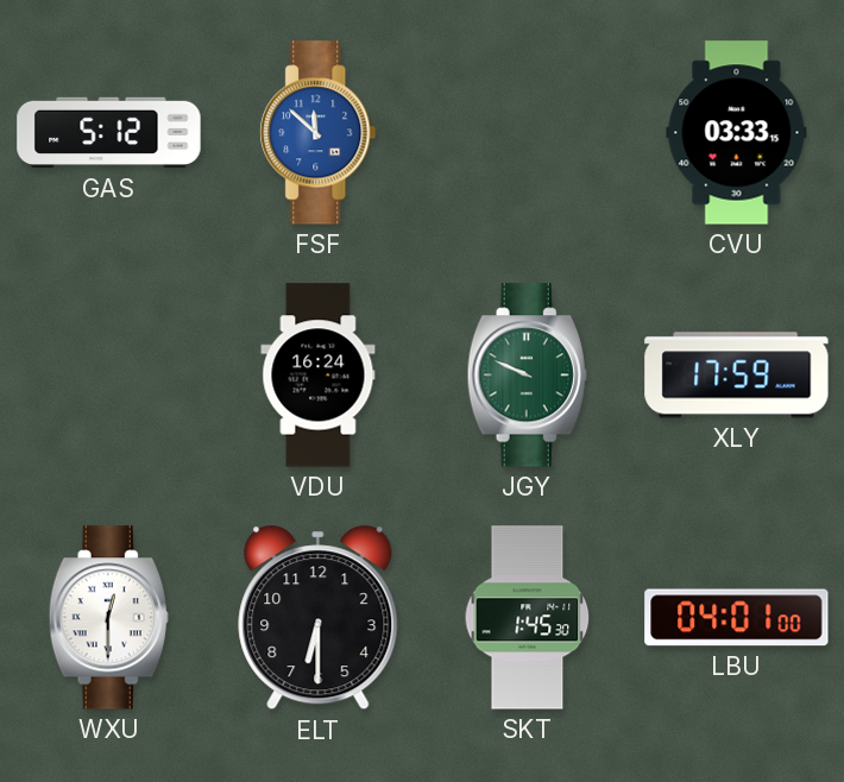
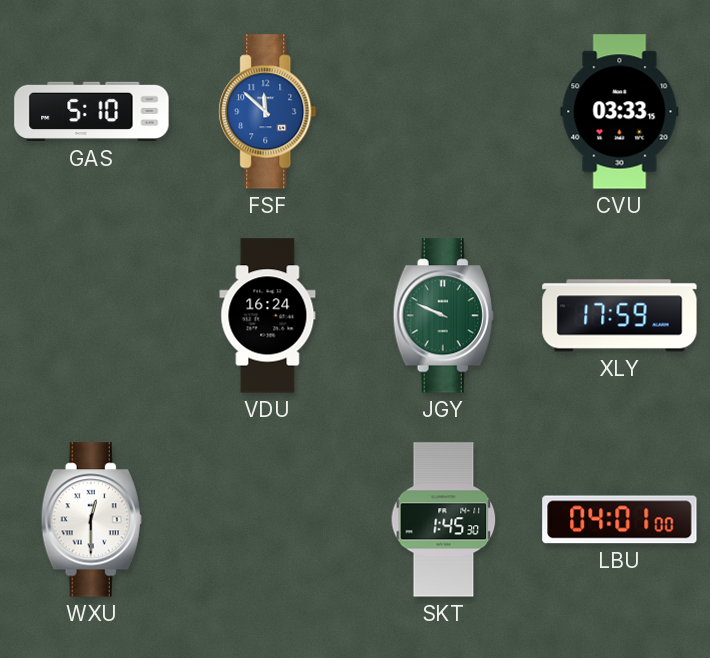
GAS: 5:12 -> 5:10
ELT: 6:30 -> none
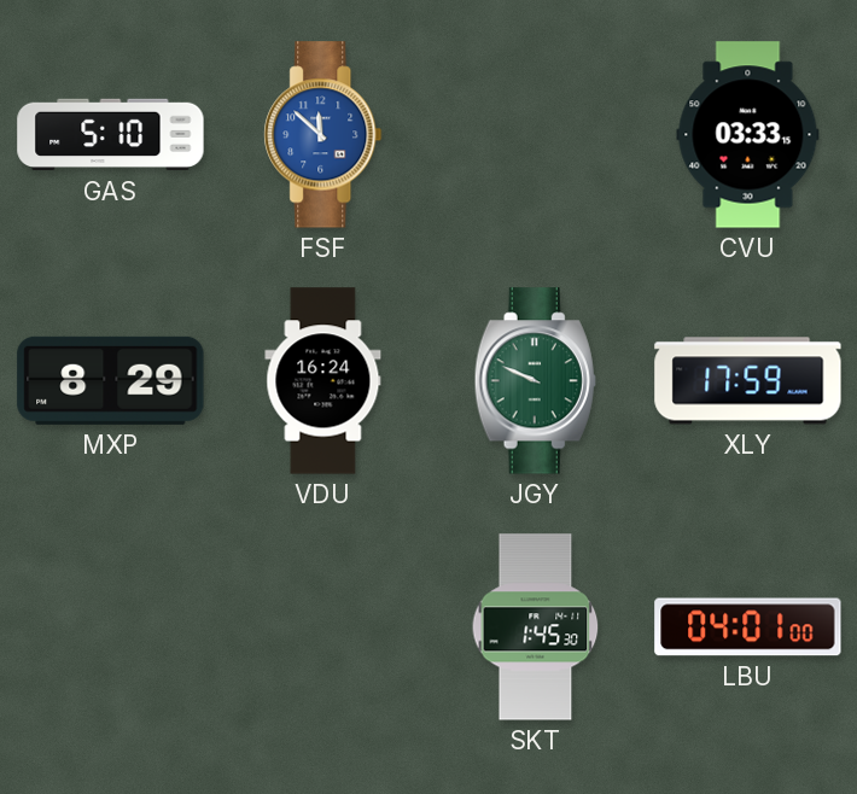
MXP: none -> 8:29
WXU: 12:30 -> none
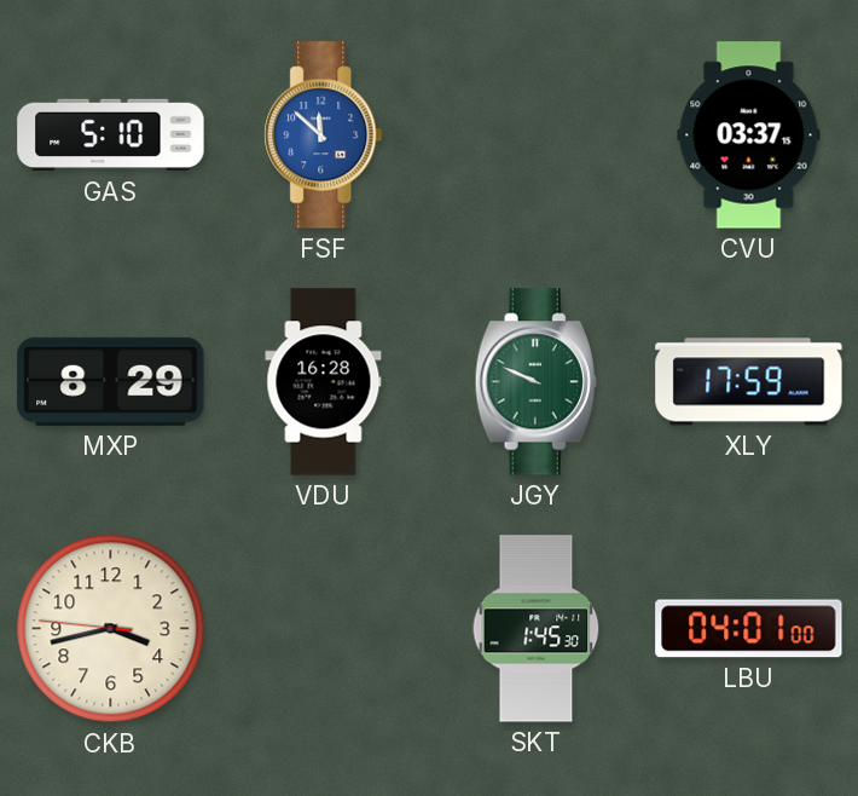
CVU: 03:33 -> 03:37
VDU: 16:24 -> 16:28
CKB: none -> 3:42
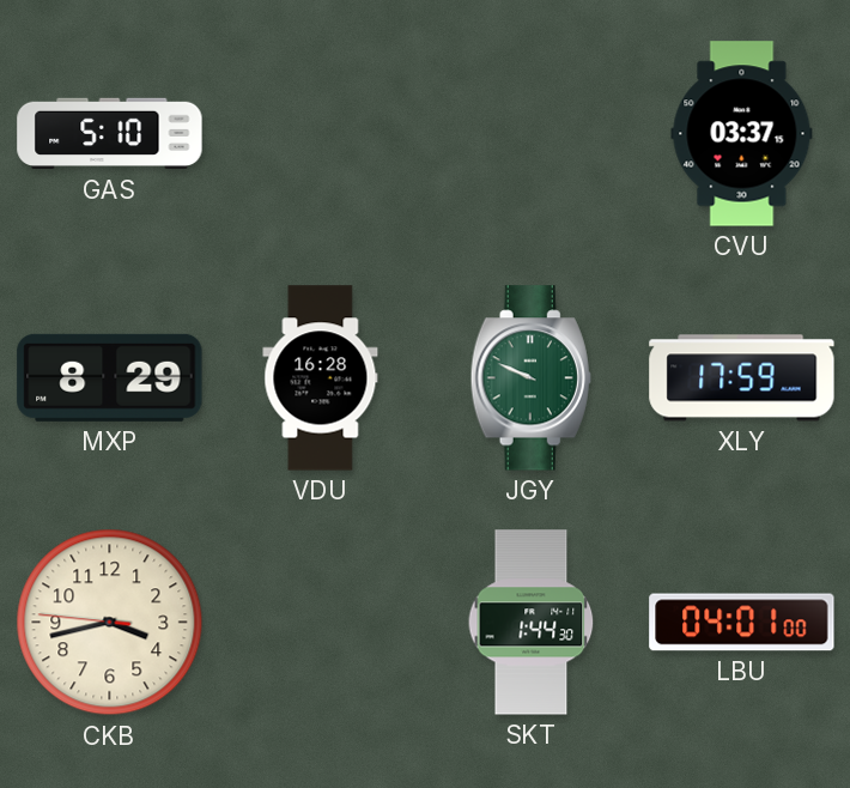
FSF: 11:52 -> none
SKT: 1:45 -> 1:44
